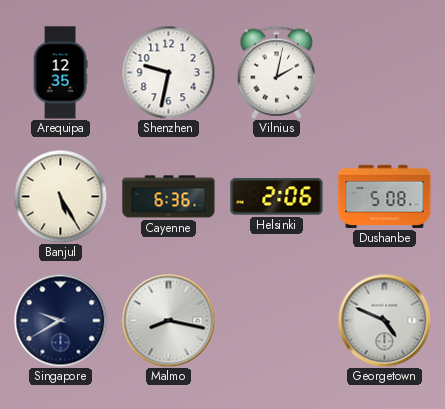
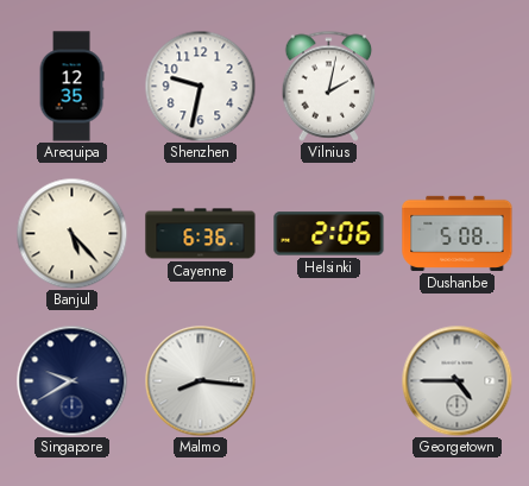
Banjul: 5:25 -> 5:23
Malmo: 8:17 -> 8:16
Georgetown: 4:49 -> 4:45
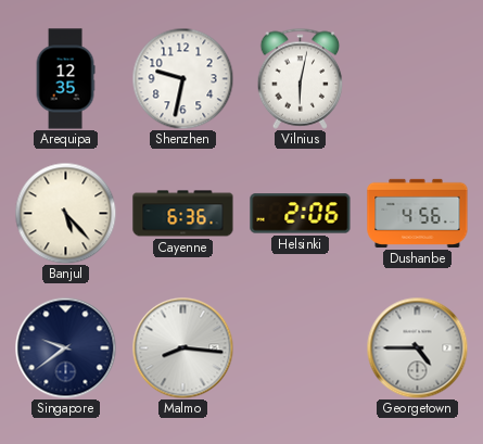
Vilnius: 2:02 -> 6:02
Dushanbe: 5:08 -> 4:56
Singapore: 9:40 -> 9:39
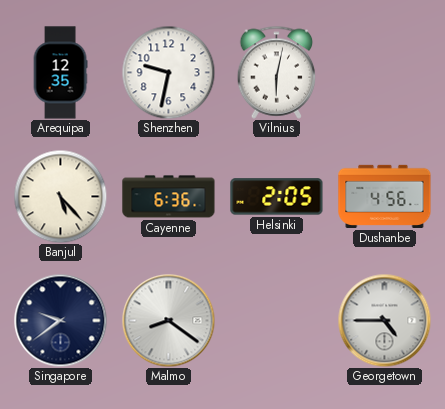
Helsinki: 2:06 -> 2:05
Malmo: 8:16 -> 8:21
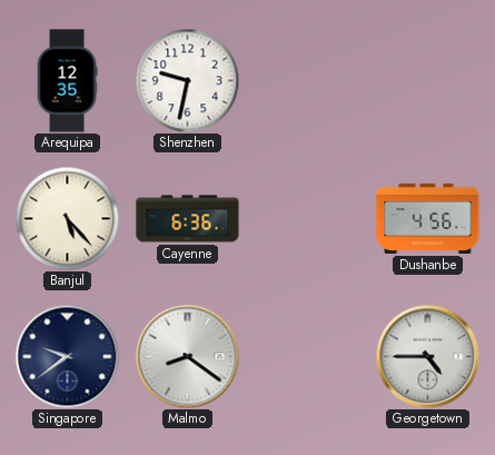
Vilnius: 6:02 -> none
Helsinki: 2:05 -> none
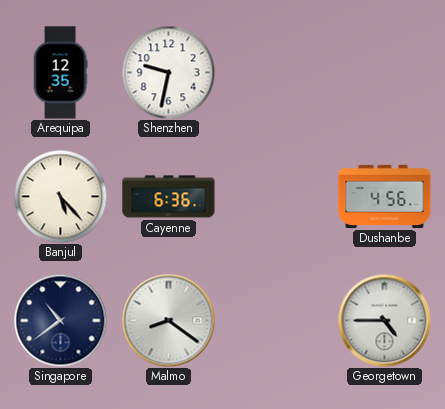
Singapore: 9:39 -> 10:39
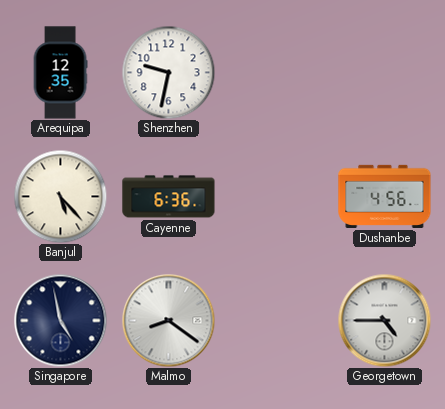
Singapore: 10:39 -> 4:58
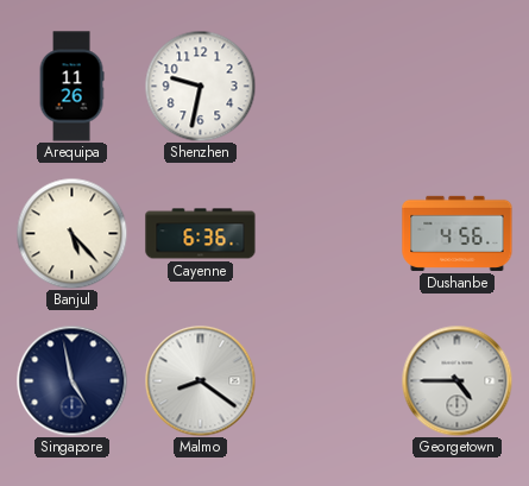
Arequipa: 12:35 -> 11:26
